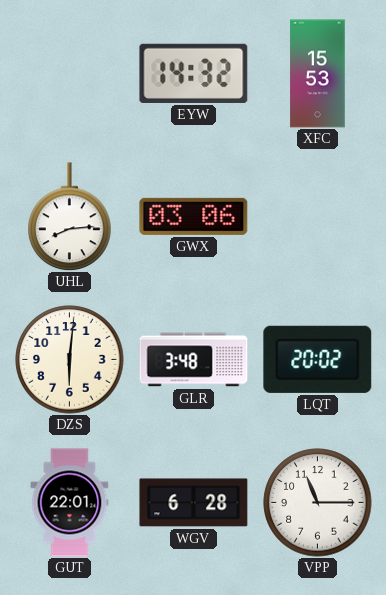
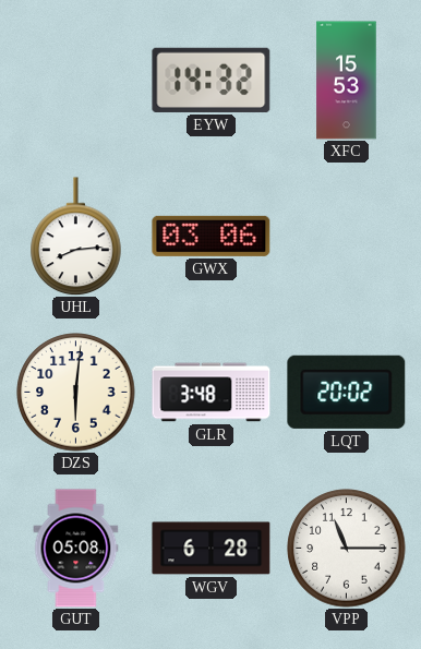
GUT: 22:01 -> 05:08
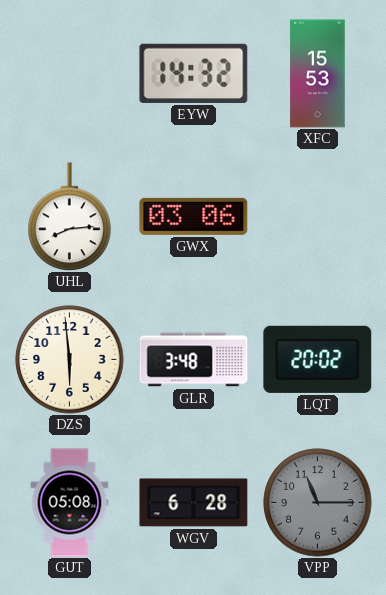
DZS: 6:01 -> 5:59
VPP dial: white -> grey
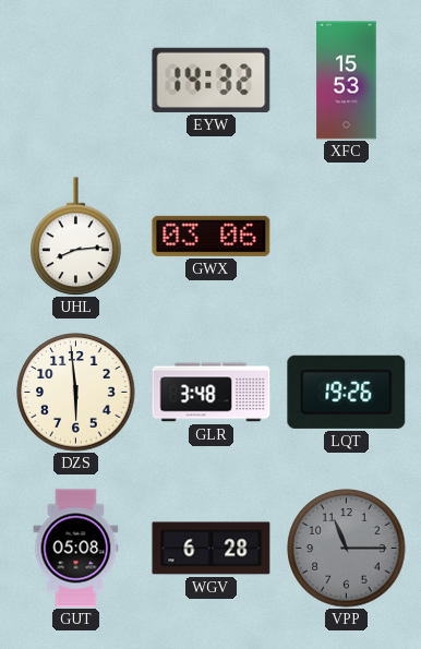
LQT: 20:02 -> 19:26
